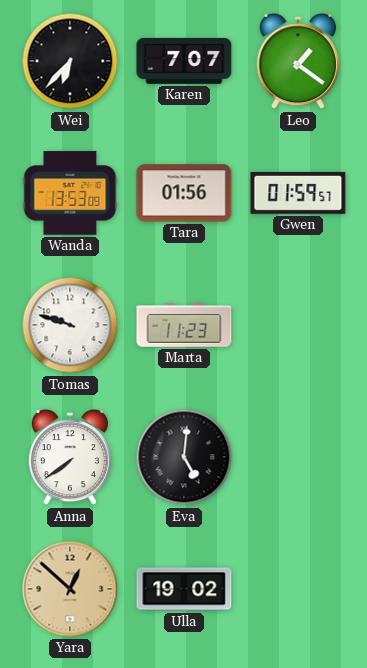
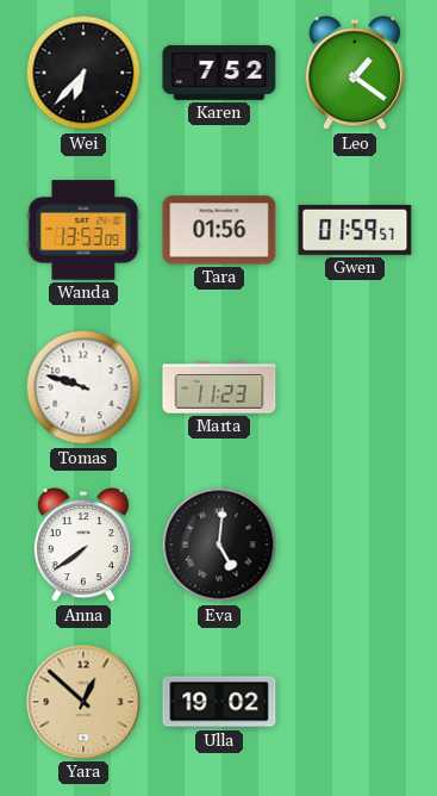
Karen: 7:07 -> 7:52
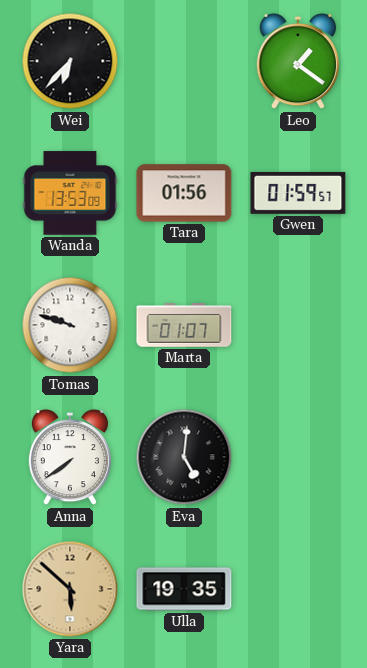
Karen: 7:52 -> none
Marta: 11:23 -> 01:07
Yara: 12:52 -> 5:52
Ulla: 19:02 -> 19:35
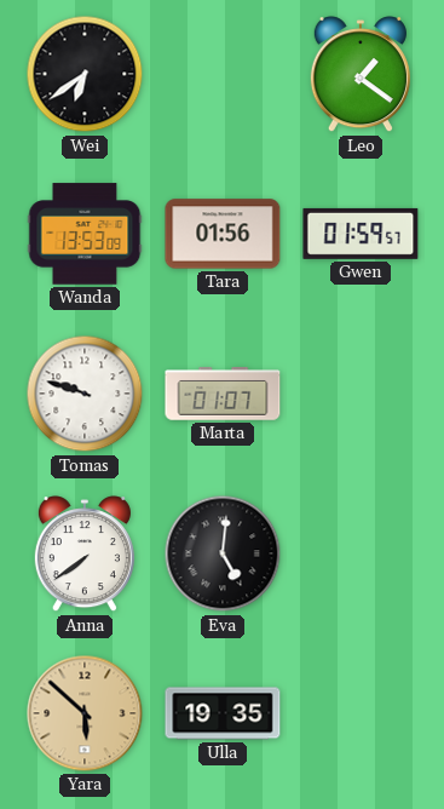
Wei: 6:37 -> 6:39
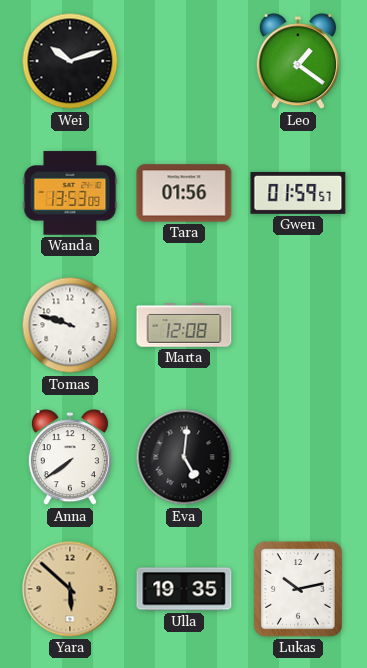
Wei: 6:39 -> 10:12
Marta: 01:07 -> 12:08
Lukas: none -> 10:13
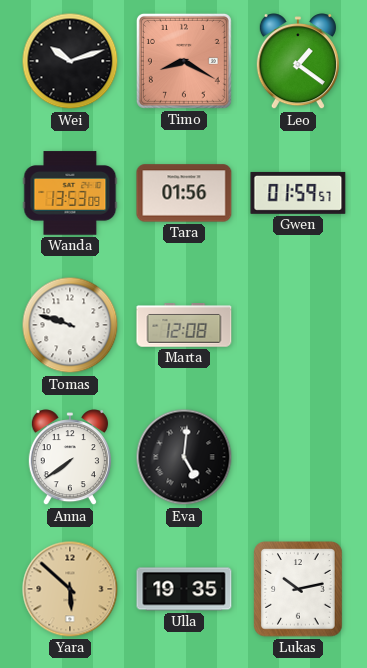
Timo: none -> 8:20
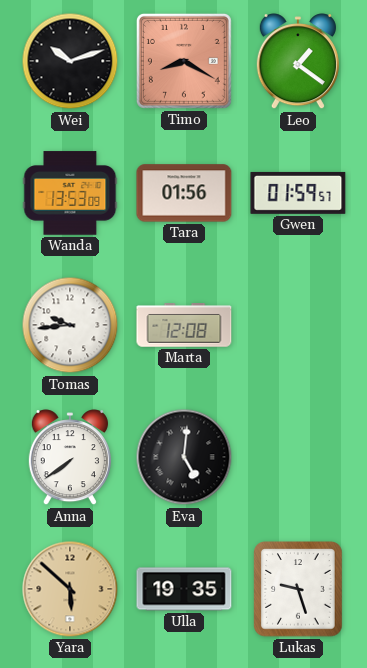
Tomas: 9:48 -> 9:44
Lukas: 10:13 -> 9:27
